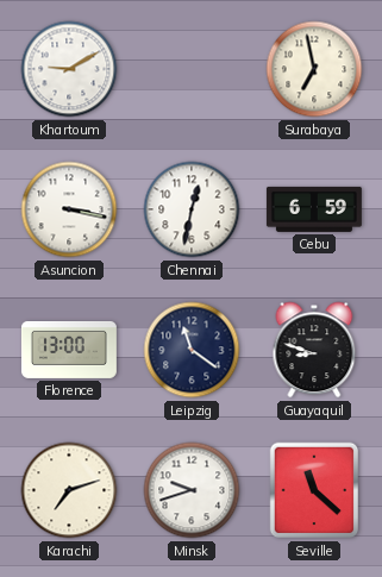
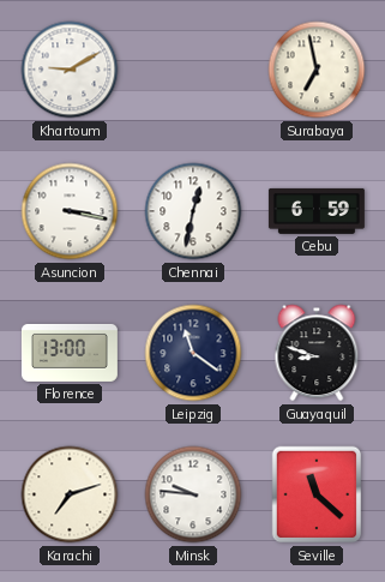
Minsk: 9:42 -> 9:46
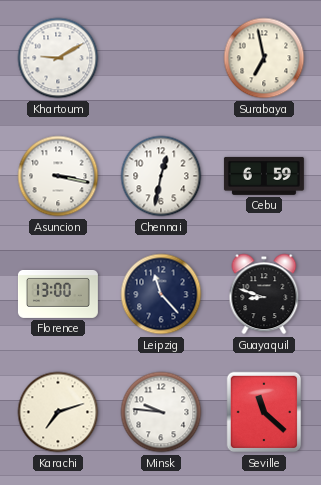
Leipzig: 11:21 -> 11:23
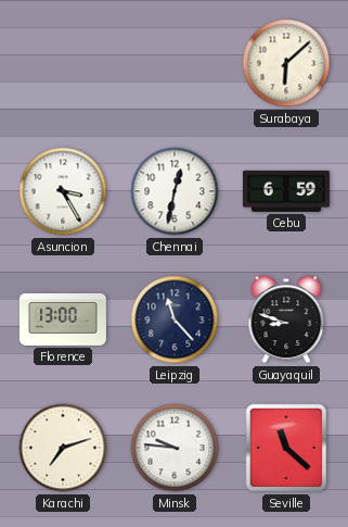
Khartoum: 9:10 -> none
Surabaya: 6:58 -> 6:08
Asuncion: 3:17 -> 3:25
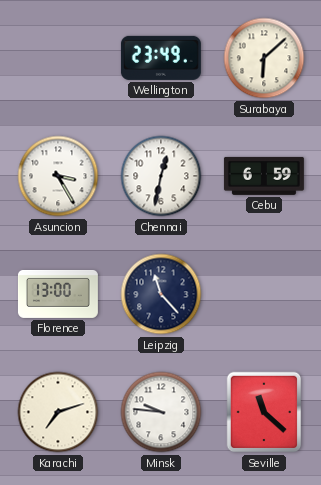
Wellington: none -> 23:49
Guayaquil: 8:48 -> none
